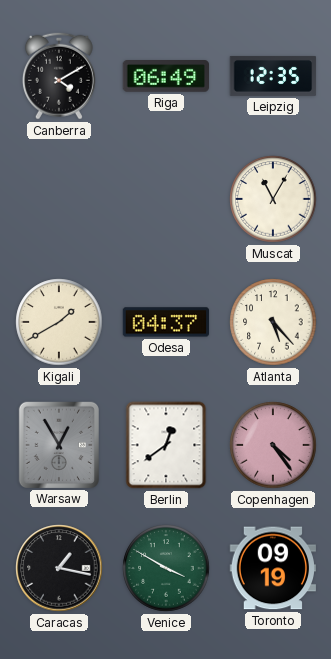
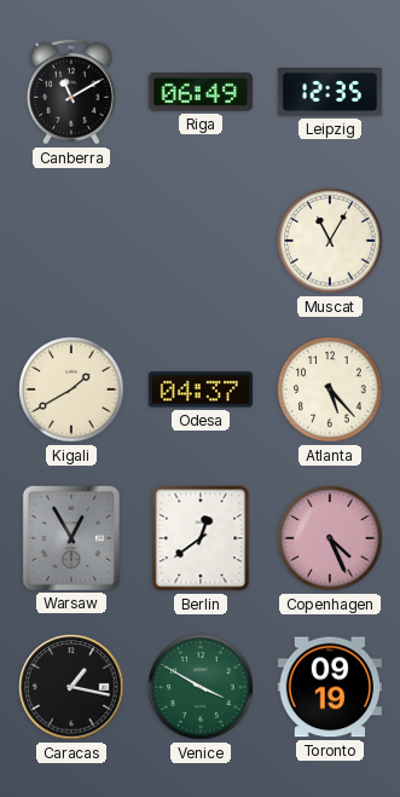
Canberra: 4:10 -> 11:10
Copenhagen: 4:24 -> 4:26
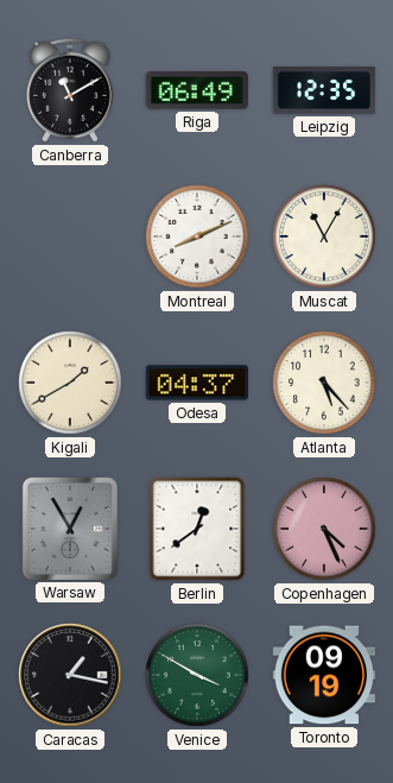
Montreal: none -> 8:11
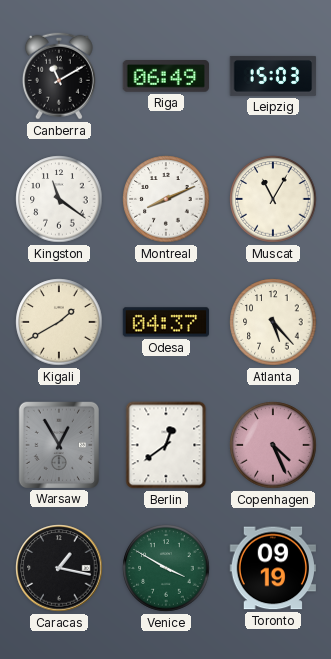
Leipzig: 12:35 -> 15:03
Kingston: none -> 11:21
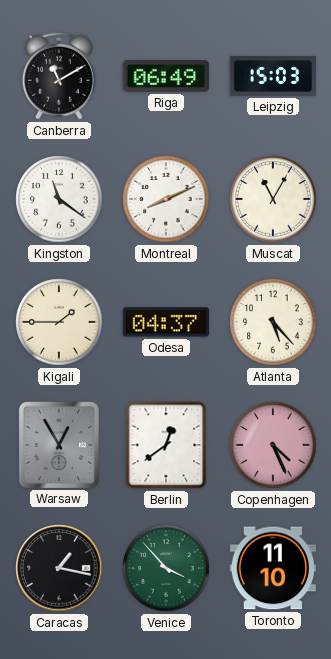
Kigali: 1:40 -> 1:45
Venice: 3:50 -> 3:53
Toronto: 09:19 -> 11:10
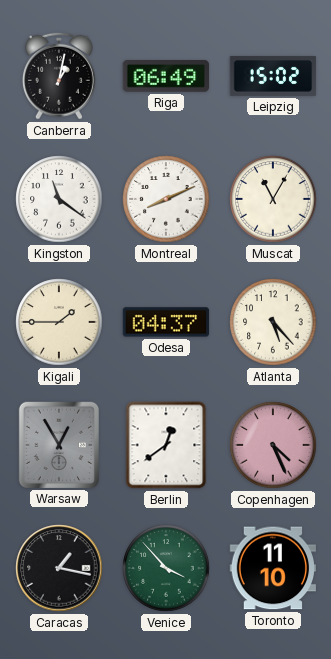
Canberra: 11:10 -> 1:02
Leipzig: 15:03 -> 15:02
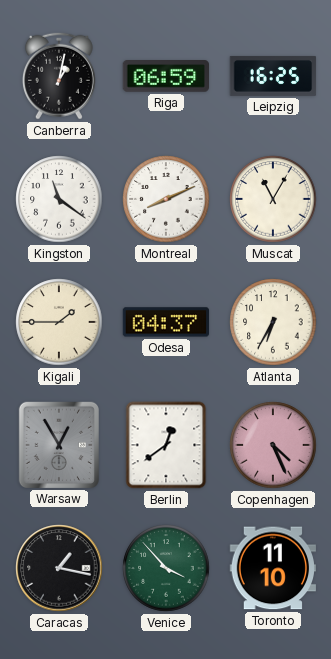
Riga: 06:49 -> 06:59
Leipzig: 15:02 -> 16:25
Atlanta: 5:23 -> 6:35
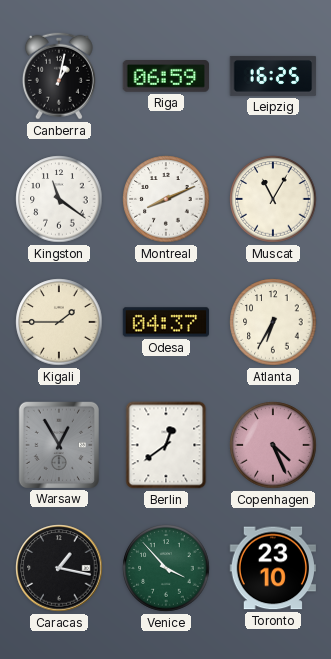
Toronto: 11:10 -> 23:10
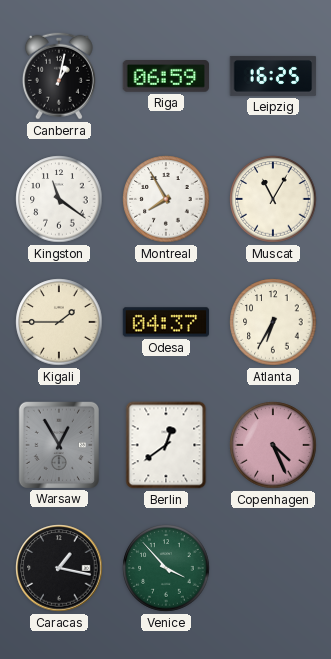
Montreal: 8:11 -> 7:55
Toronto: 23:10 -> none
